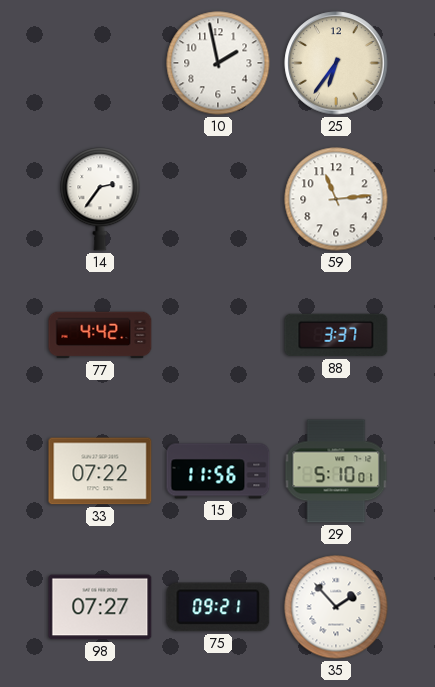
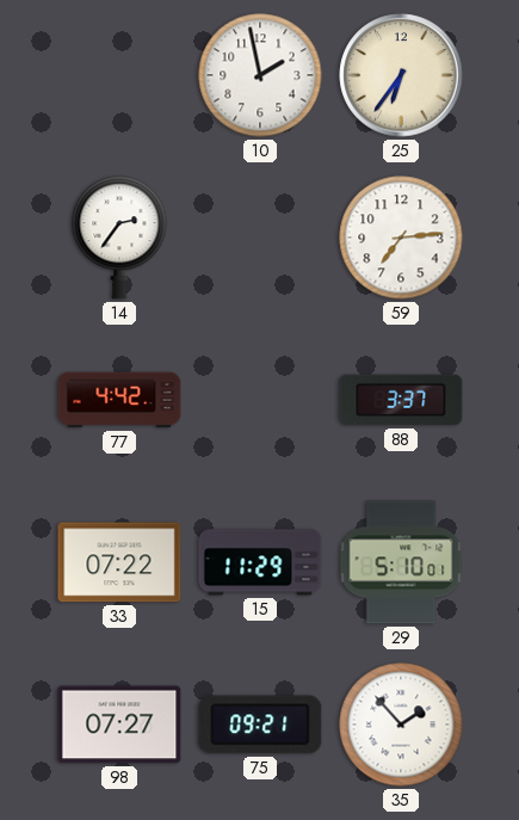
59: 11:14 -> 7:14
15: 11:56 -> 11:29
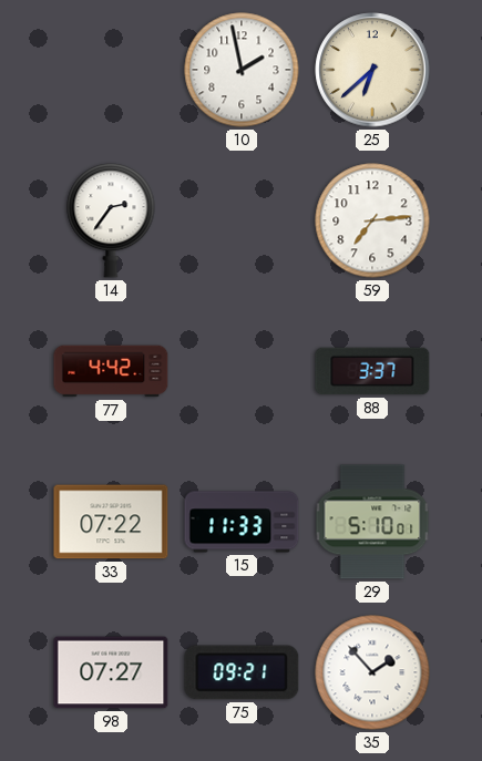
25: 6:36 -> 6:38
15: 11:29 -> 11:33
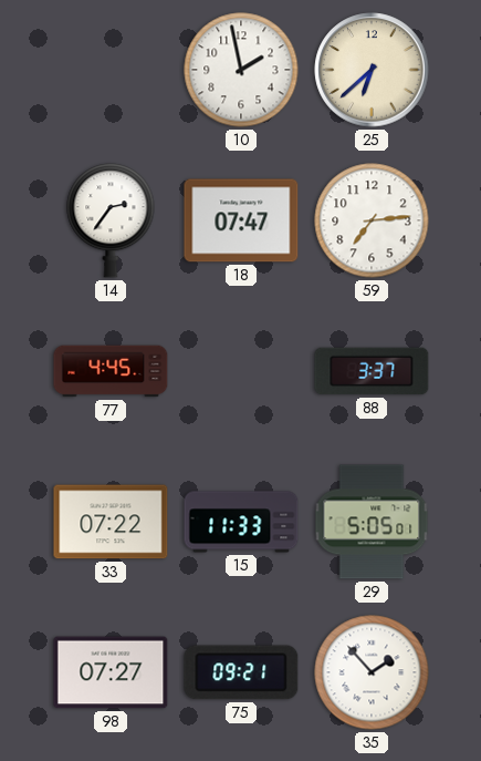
18: none -> 07:47
77: 4:42 -> 4:45
29: 5:10 -> 5:05
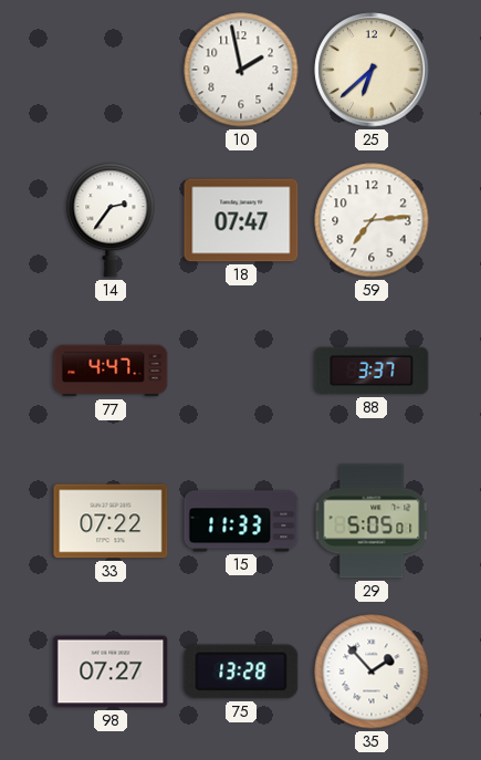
77: 4:45 -> 4:47
75: 09:21 -> 13:28
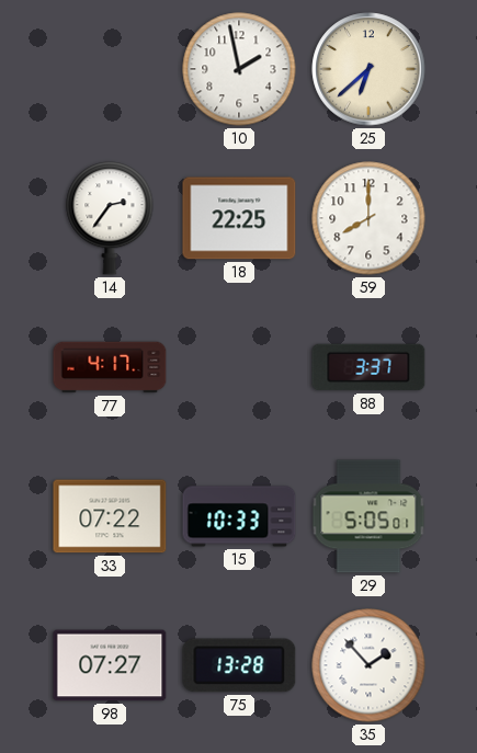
18: 07:47 -> 22:25
59: 7:14 -> 8:00
77: 4:47 -> 4:17
15: 11:33 -> 10:33
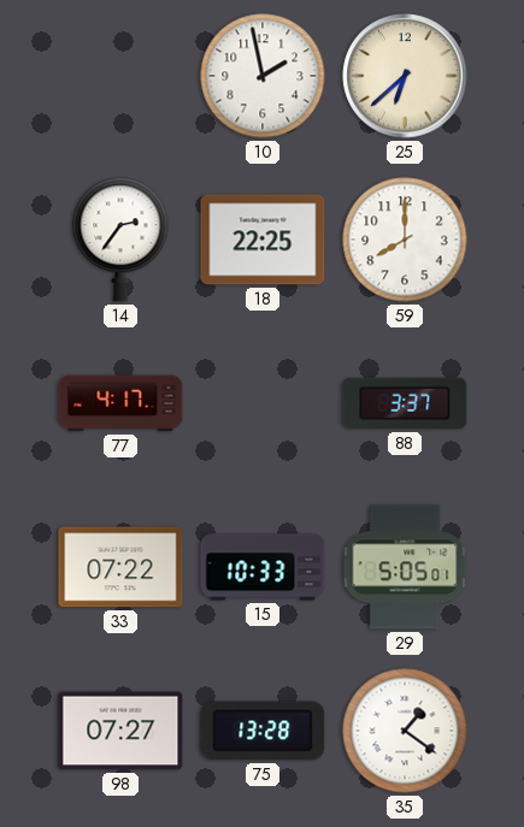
35: 1:53 -> 1:21
